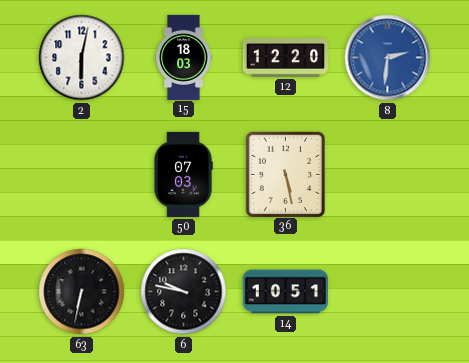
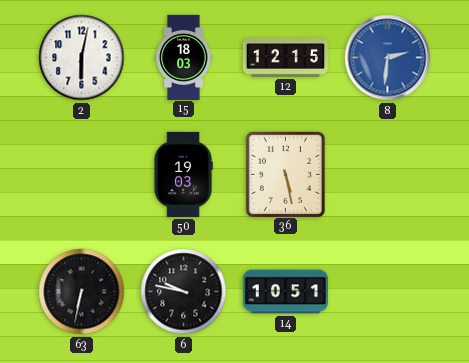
12: 12:20 -> 12:15
50: 07:03 -> 19:03
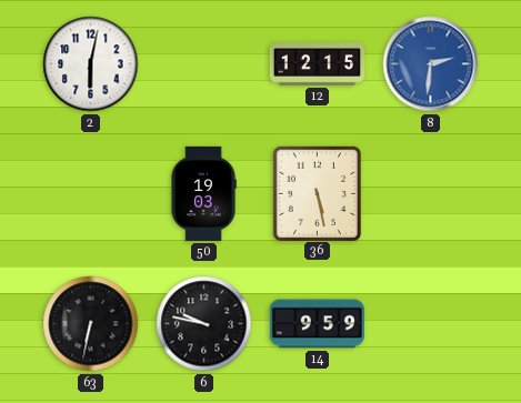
15: 18:03 -> none
14: 10:51 -> 9:59
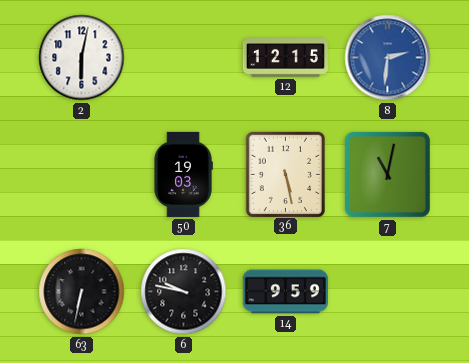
7: none -> 11:02
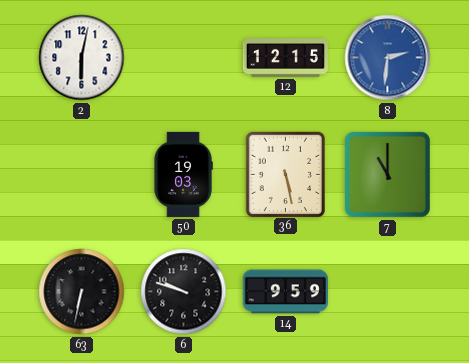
7: 11:02 -> 11:00
6: 9:47 -> 9:48
